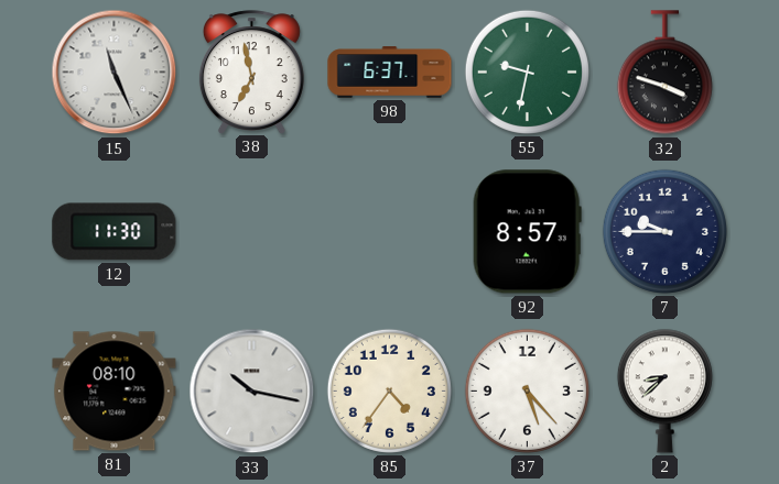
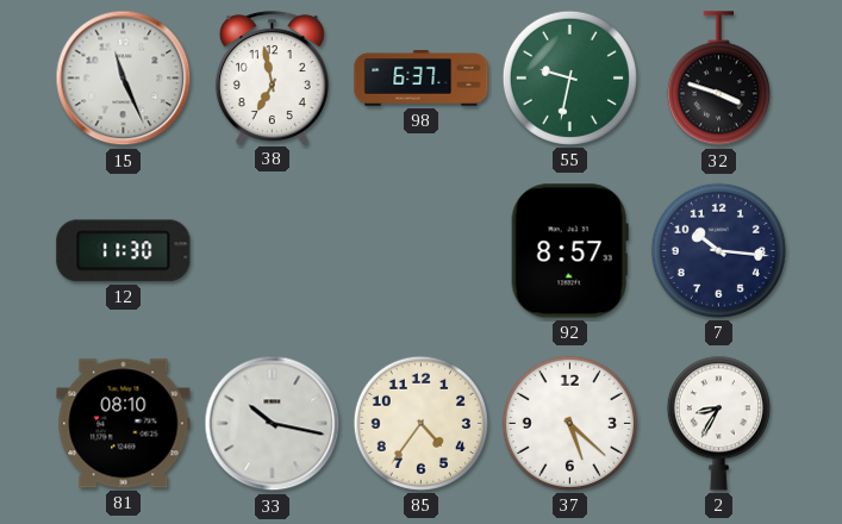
7: 9:45 -> 10:16
37: 5:23 -> 5:22
2: 8:38 -> 8:35
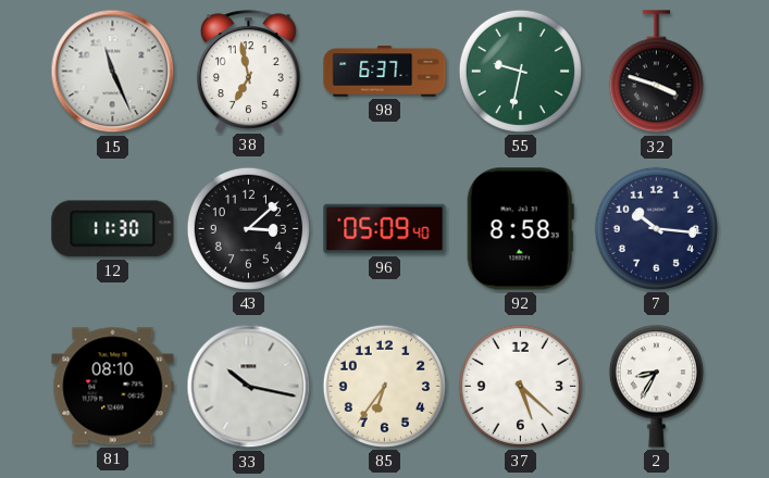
43: none -> 3:08
96: none -> 05:09
92: 8:57 -> 8:58
85: 4:36 -> 6:36
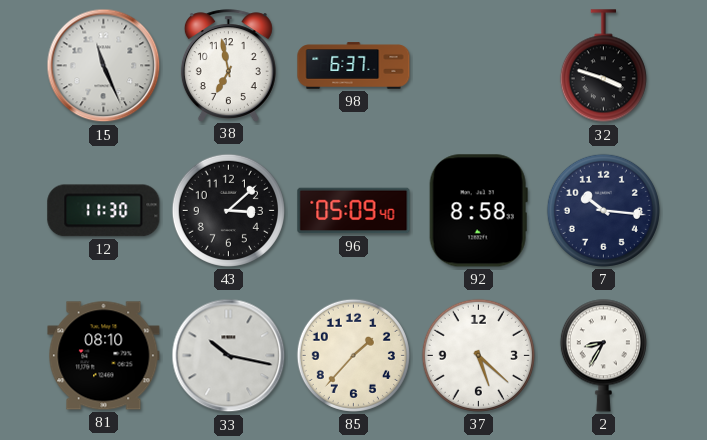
55: 9:32 -> none
85: 6:36 -> 1:37
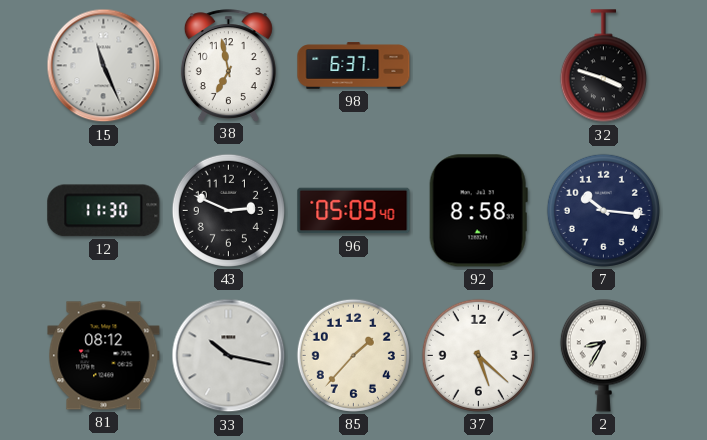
43: 3:08 -> 2:49
81: 08:10 -> 08:12
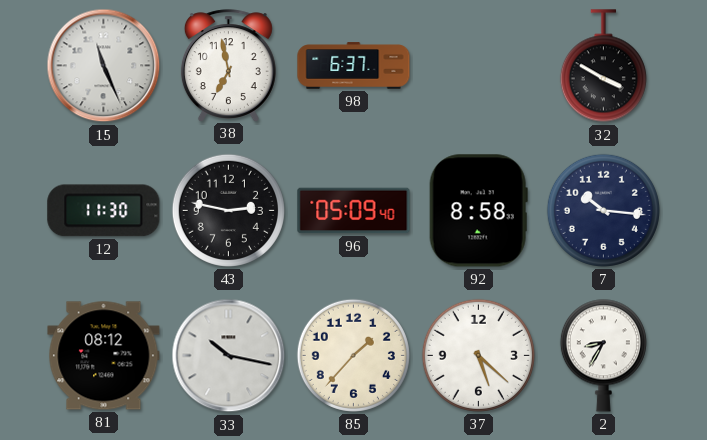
32: 3:48 -> 3:50
43: 2:49 -> 2:47
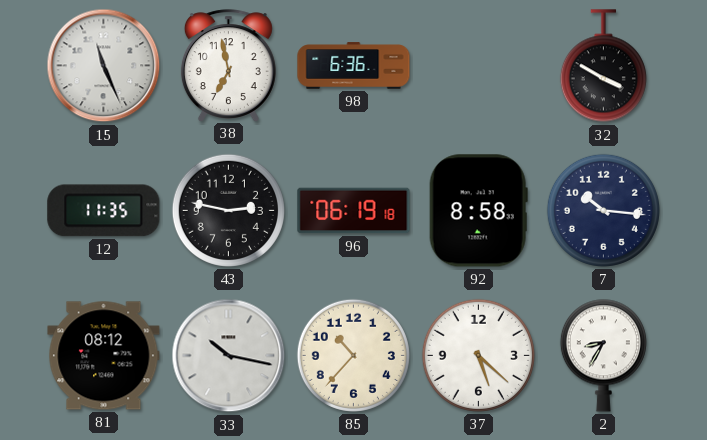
98: 6:37 -> 6:36
12: 11:30 -> 11:35
96: 05:09 -> 06:19
85: 1:37 -> 10:37
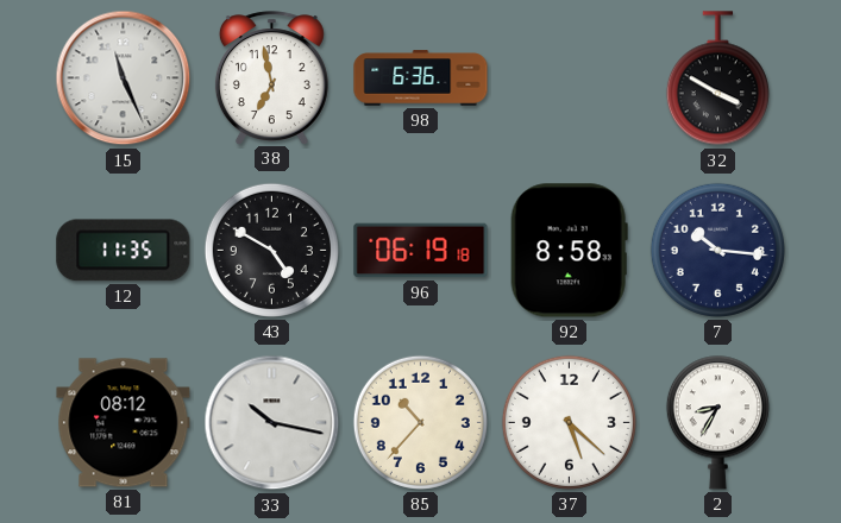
43: 2:47 -> 4:50
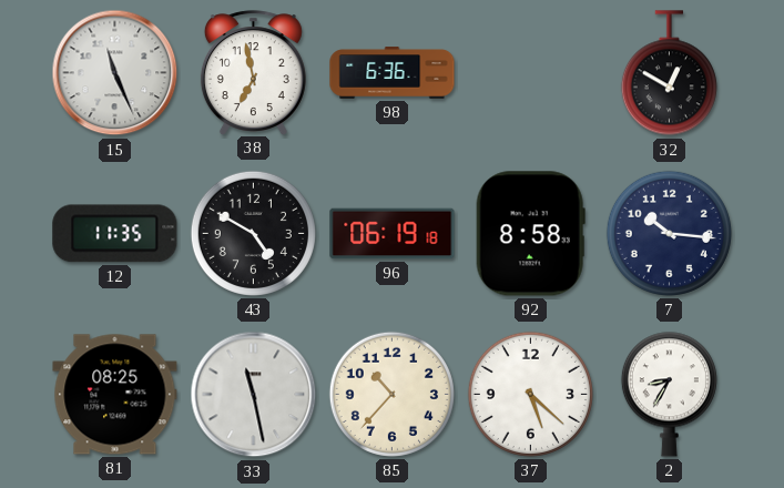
32: 3:50 -> 12:50
81: 08:12 -> 08:25
33: 10:17 -> 11:28
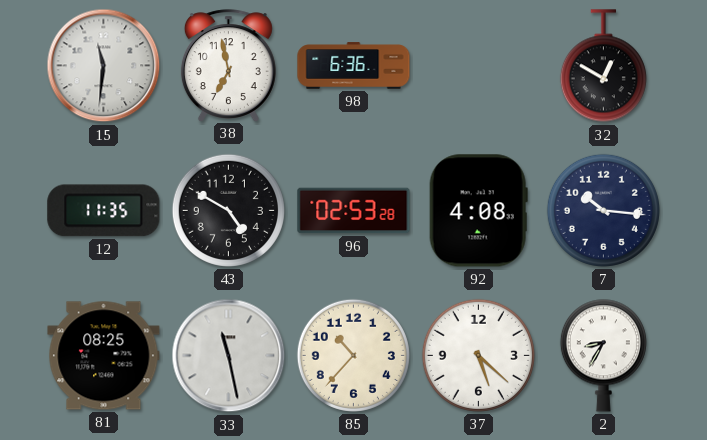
15: 11:26 -> 11:31
96: 06:19 -> 02:53
92: 8:58 -> 4:08
